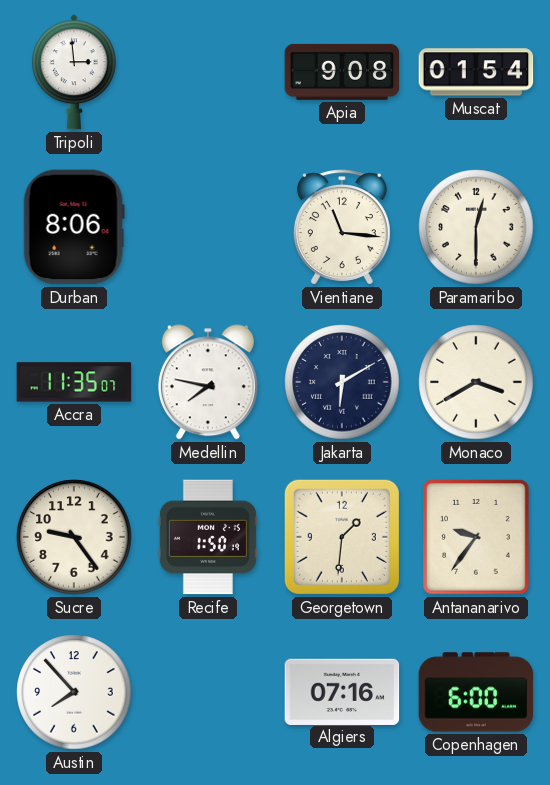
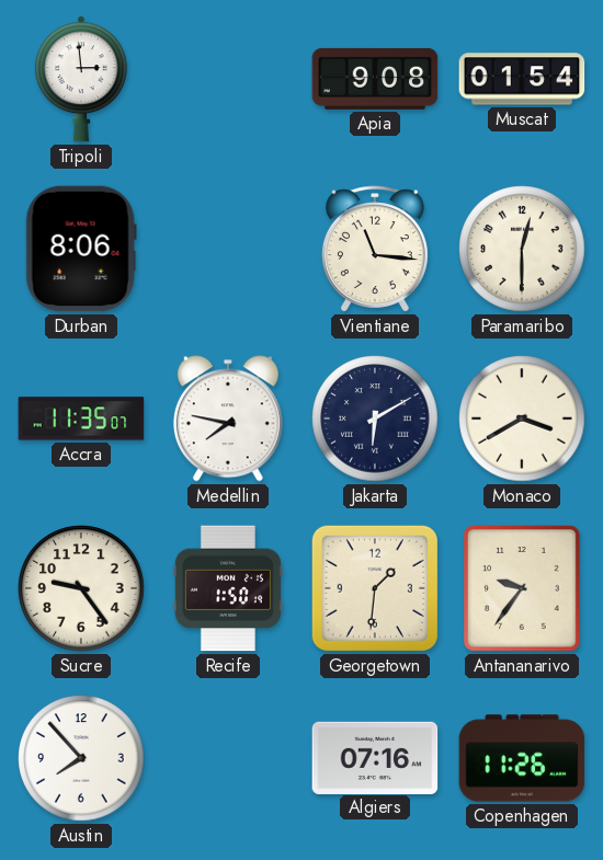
Copenhagen: 6:00 -> 11:26
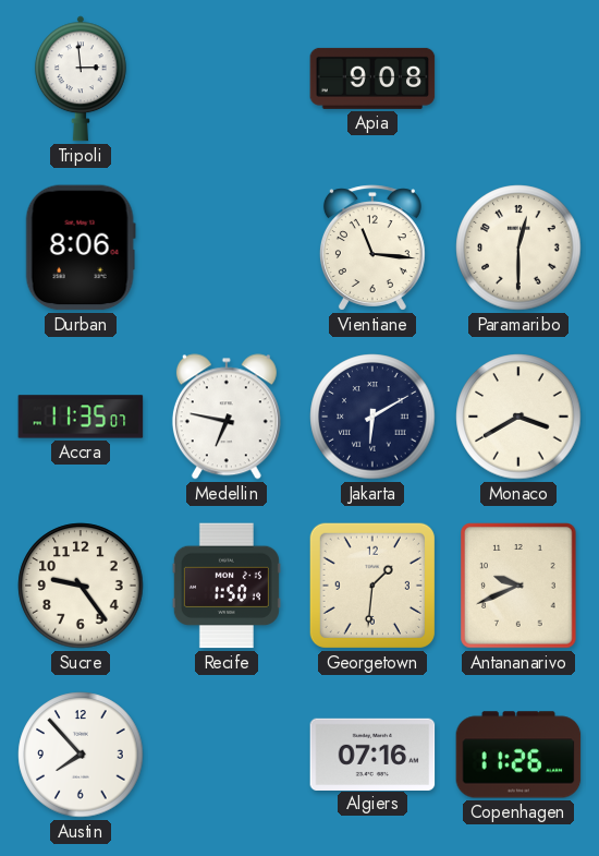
Muscat: 01:54 -> none
Medellin: 7:47 -> 6:47
Antananarivo: 9:36 -> 9:41
